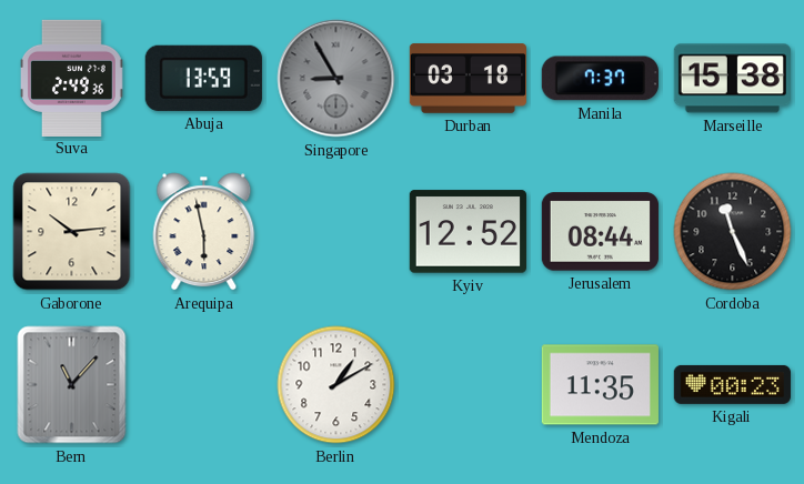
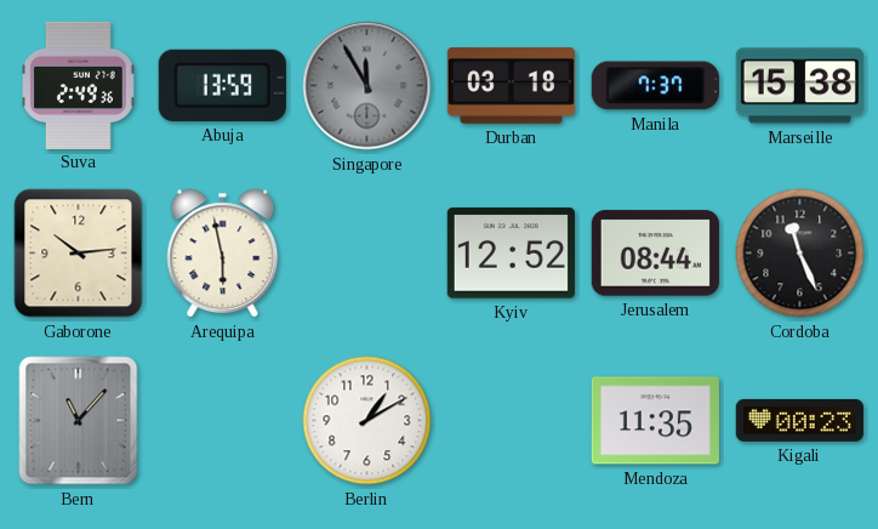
Singapore: 8:55 -> 11:55
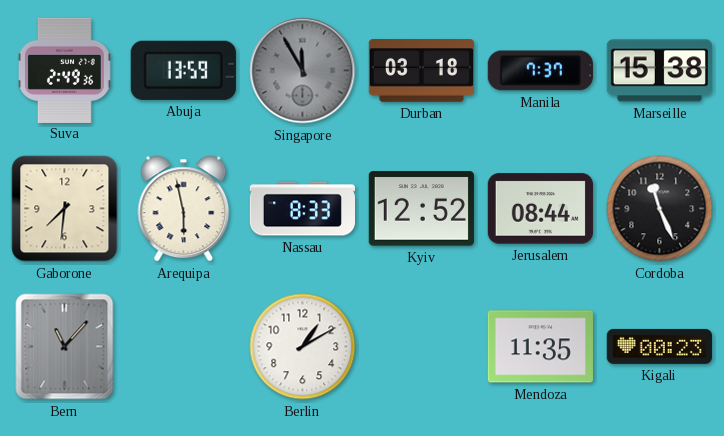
Gaborone: 10:14 -> 7:31
Nassau: none -> 8:33
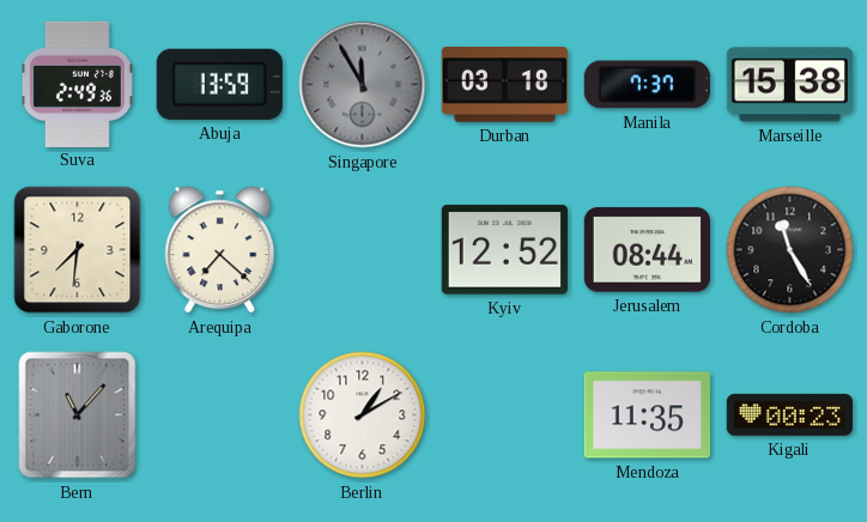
Arequipa: 5:58 -> 7:22
Nassau: 8:33 -> none
Cordoba: 11:26 -> 11:25
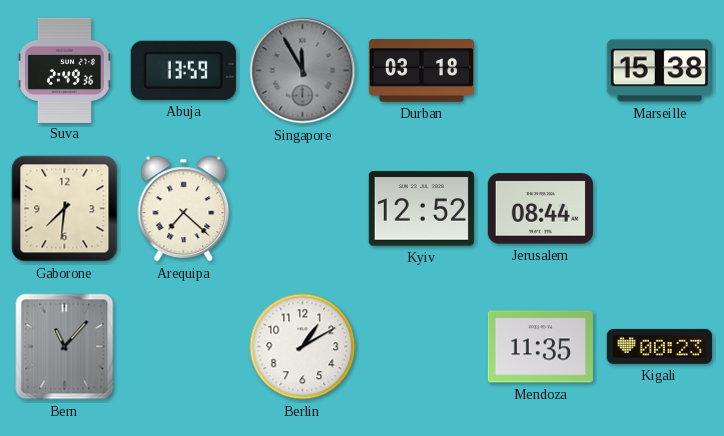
Manila: 7:37 -> none
Cordoba: 11:25 -> none
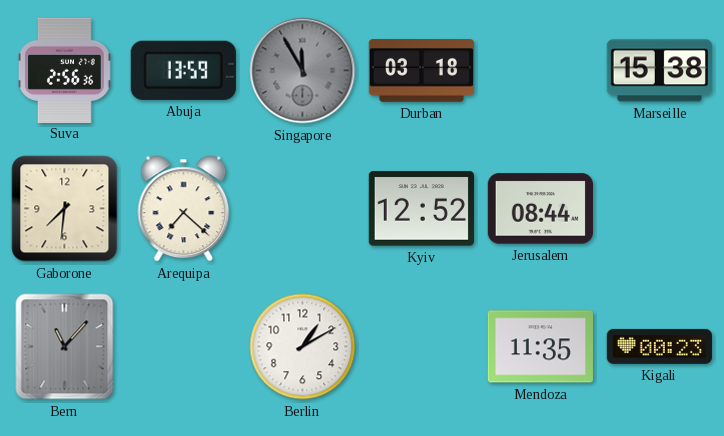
Suva: 2:49 -> 2:56
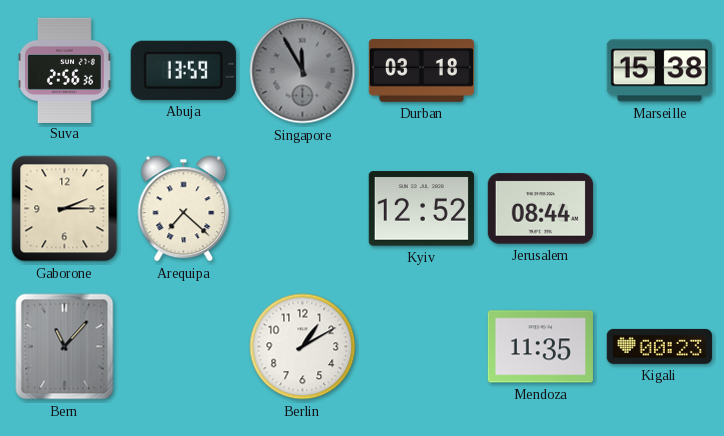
Gaborone: 7:31 -> 2:15
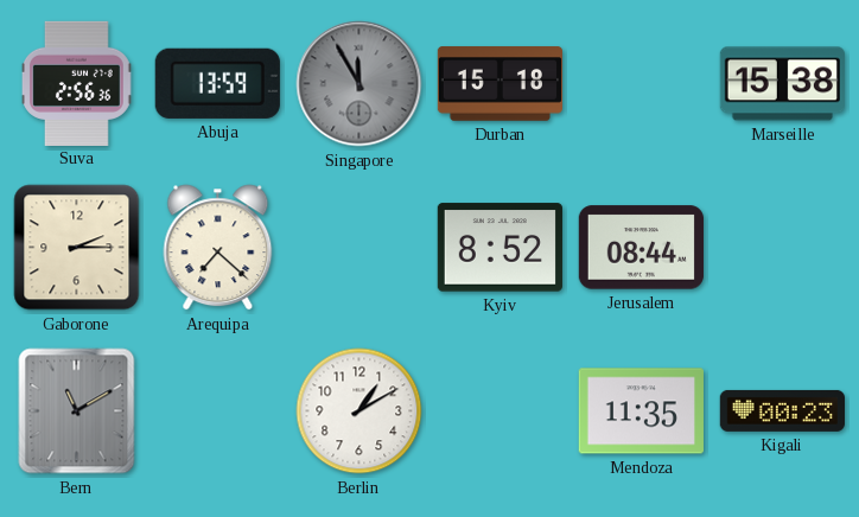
Durban: 03:18 -> 15:18
Kyiv: 12:52 -> 8:52
Bern: 11:07 -> 11:10
